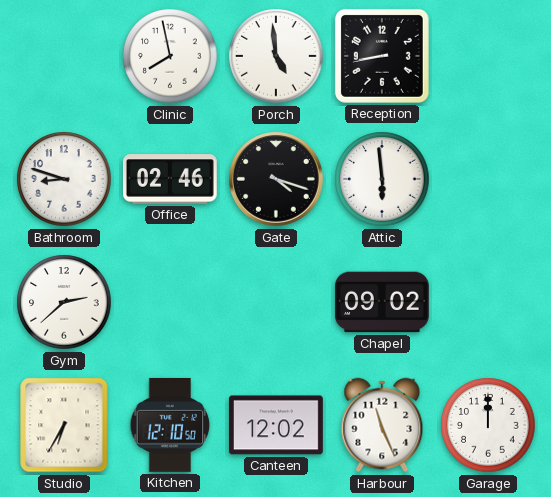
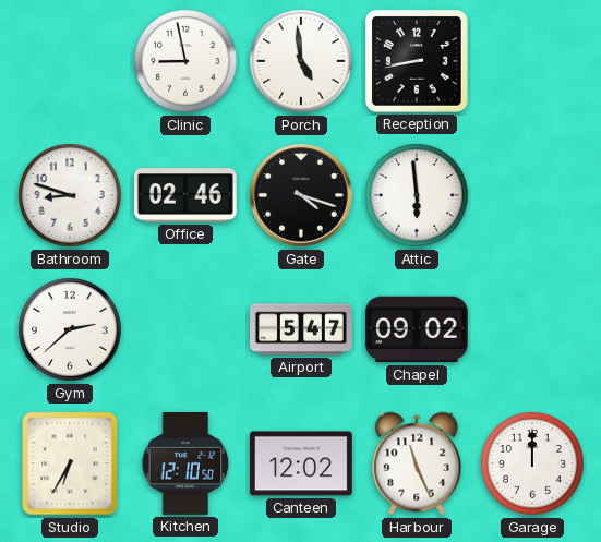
Clinic: 7:58 -> 8:58
Airport: none -> 5:47
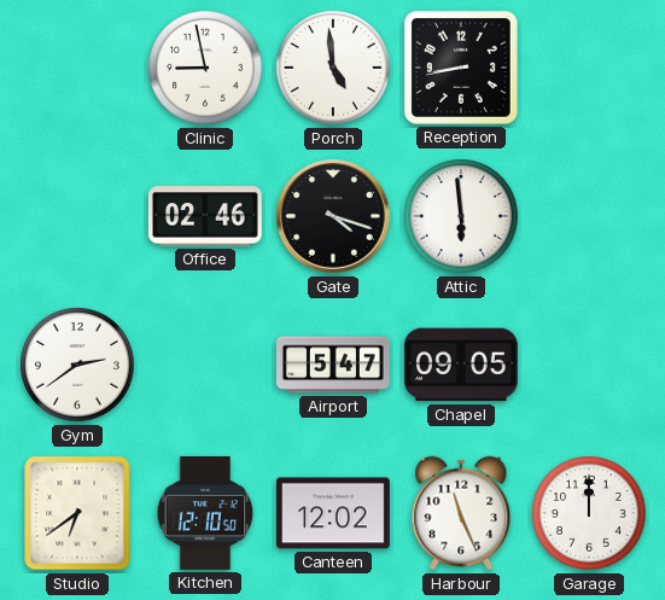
Bathroom: 8:48 -> none
Gym: 2:38 -> 2:39
Chapel: 09:02 -> 09:05
Studio: 6:35 -> 6:39
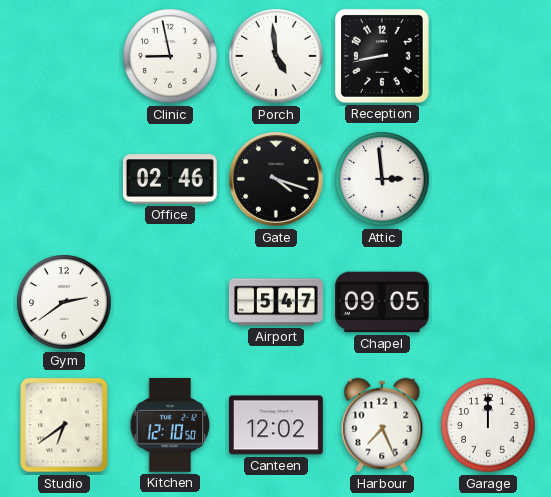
Attic: 5:59 -> 2:59
Harbour: 11:26 -> 7:26
